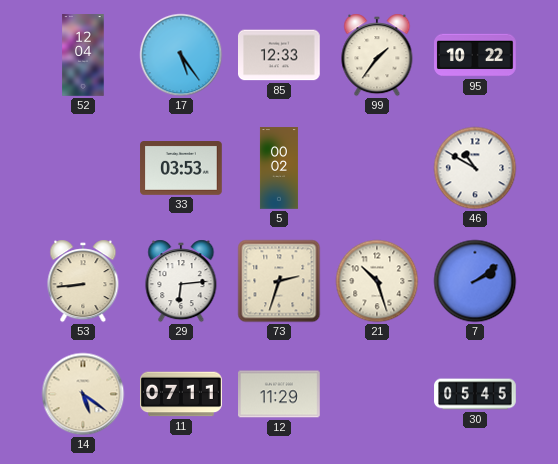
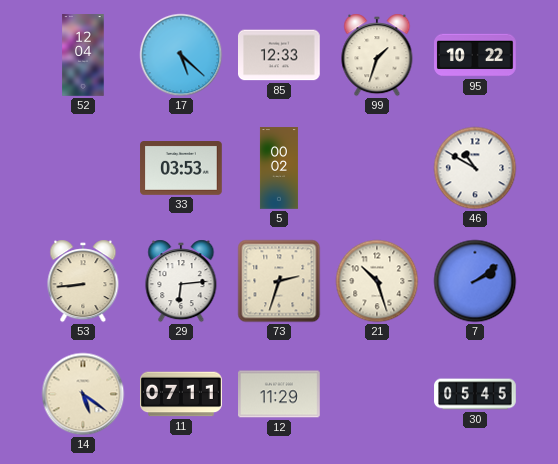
17: 5:24 -> 5:22
99: 1:36 -> 1:33
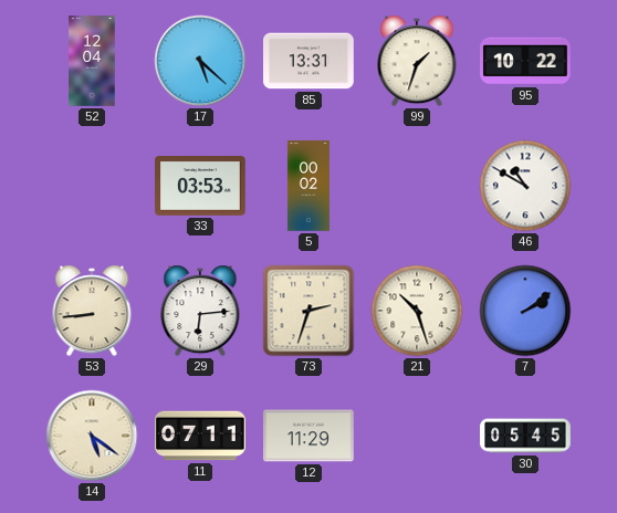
85: 12:33 -> 13:31
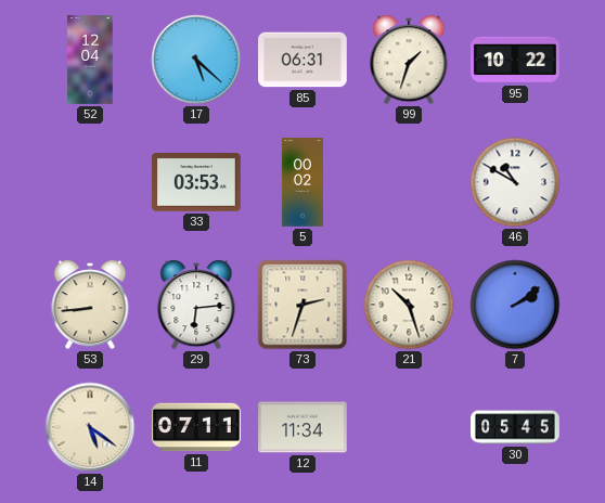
85: 13:31 -> 06:31
12: 11:29 -> 11:34
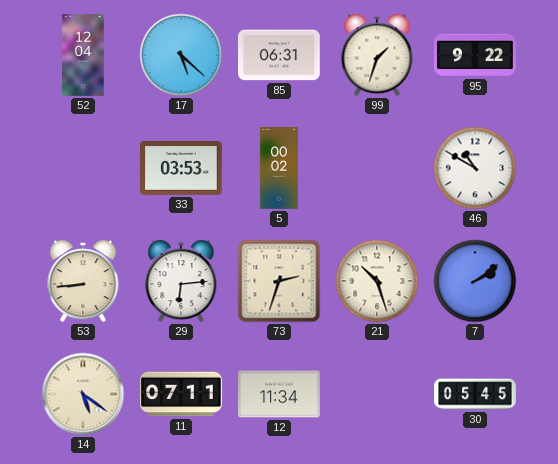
95: 10:22 -> 9:22
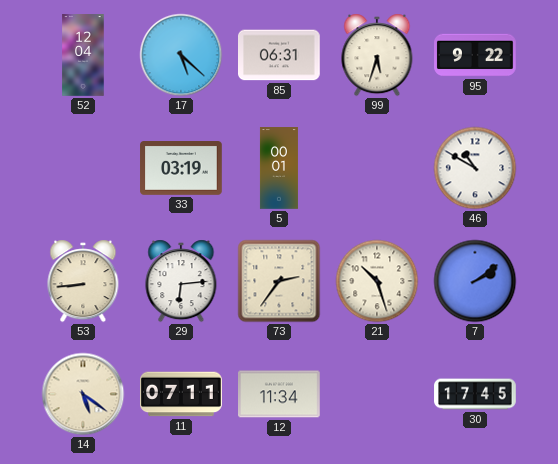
99: 1:33 -> 5:33
33: 03:53 -> 03:19
5: 00:02 -> 00:01
73: 2:33 -> 2:36
30: 05:45 -> 17:45
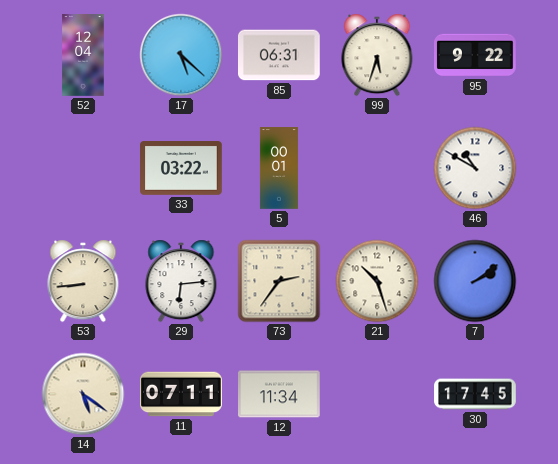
33: 03:19 -> 03:22
